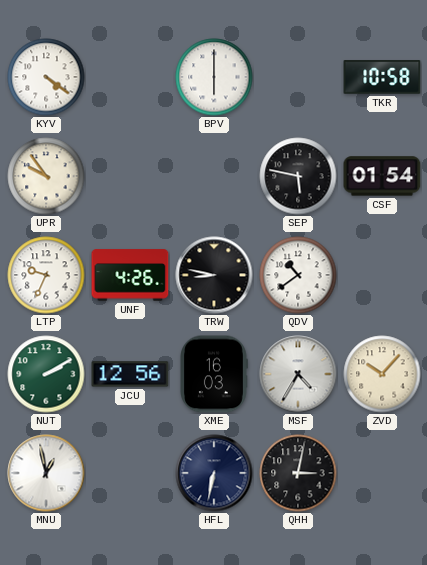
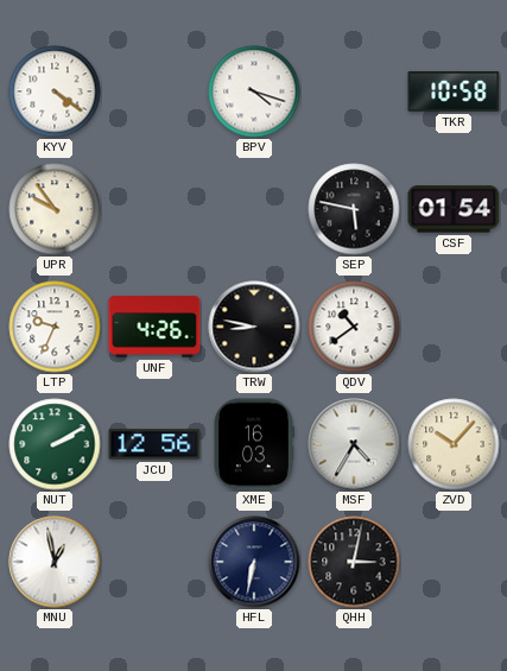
BPV: 6:00 -> 4:18
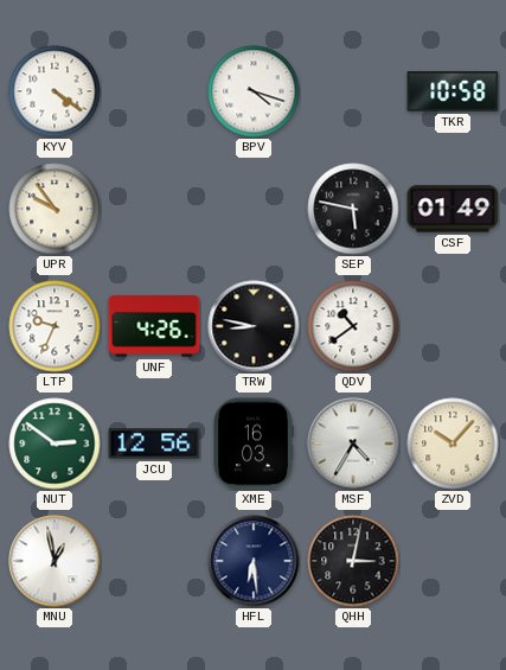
CSF: 01:54 -> 01:49
NUT: 2:10 -> 2:51
HFL: 6:32 -> 6:29
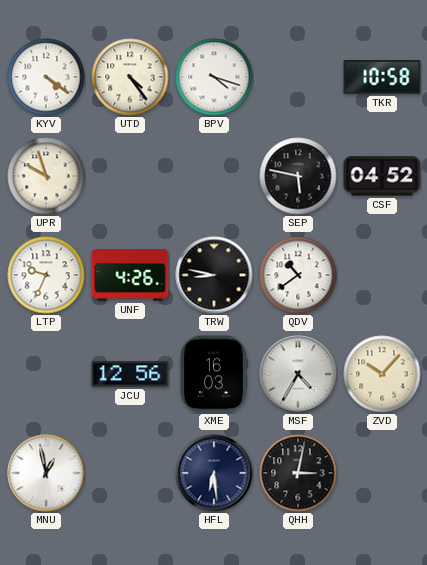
UTD: none -> 4:24
UPR: 9:54 -> 9:57
CSF: 01:49 -> 04:52
NUT: 2:51 -> none
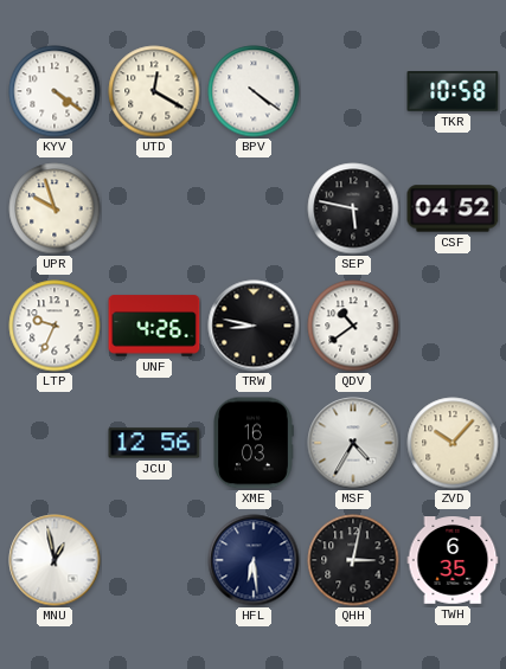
UTD: 4:24 -> 12:20
BPV: 4:18 -> 4:21
TWH: none -> 6:35
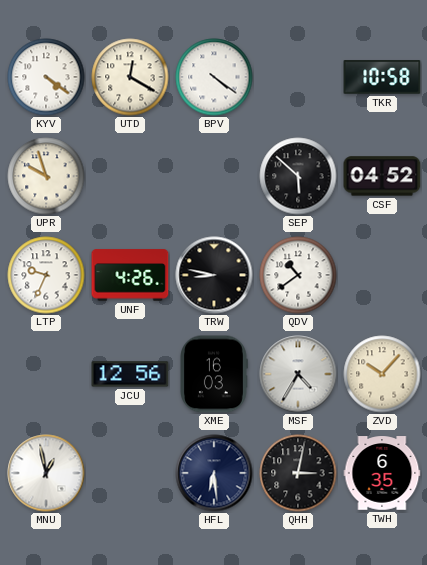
SEP: 5:47 -> 5:52
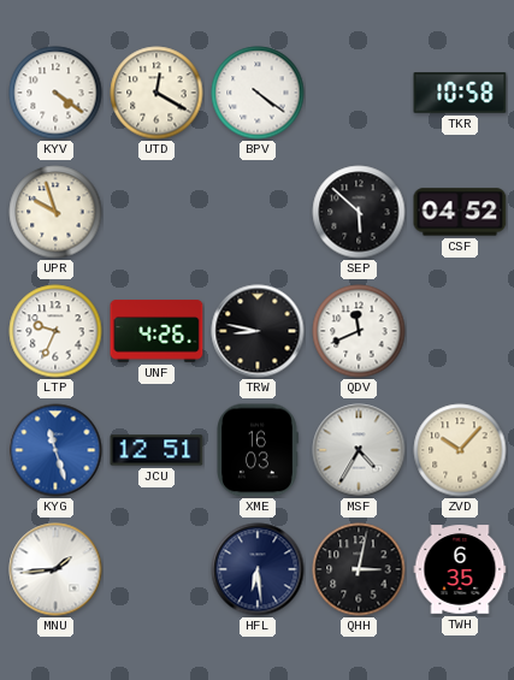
QDV: 10:39 -> 11:41
KYG: none -> 11:27
JCU: 12:56 -> 12:51
MNU: 12:58 -> 1:44
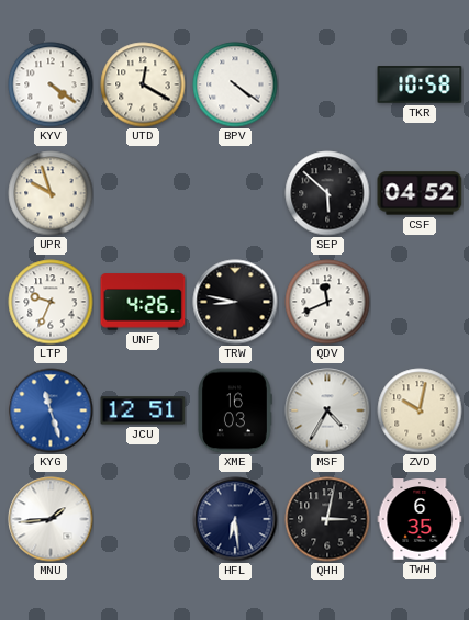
ZVD: 10:07 -> 10:02
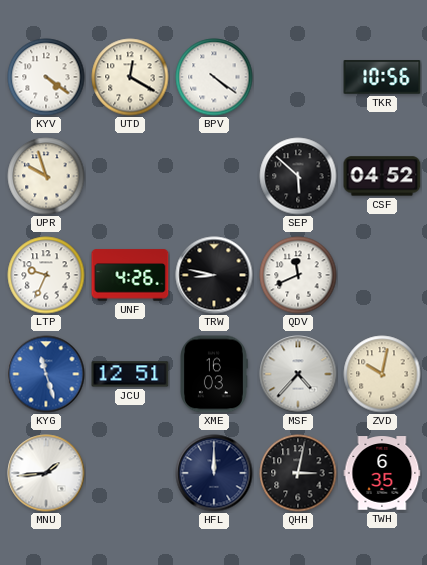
TKR: 10:58 -> 10:56
MSF: 4:35 -> 4:37
HFL: 6:29 -> 12:00
